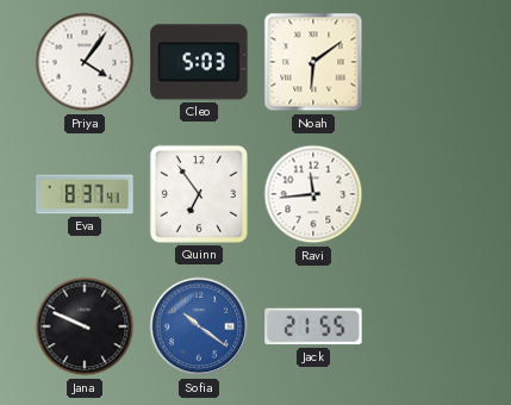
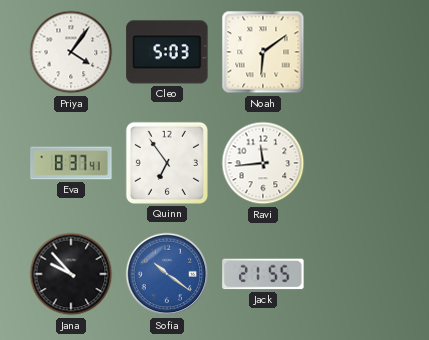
Jana: 9:49 -> 9:53
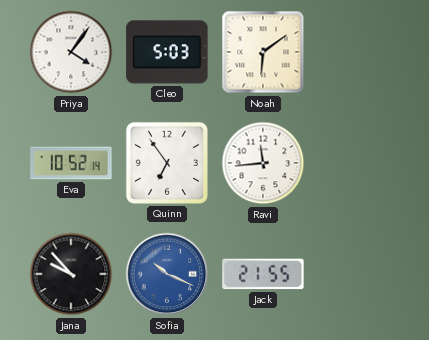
Eva: 8:37 -> 10:52
Sofia: 10:21 -> 10:19
